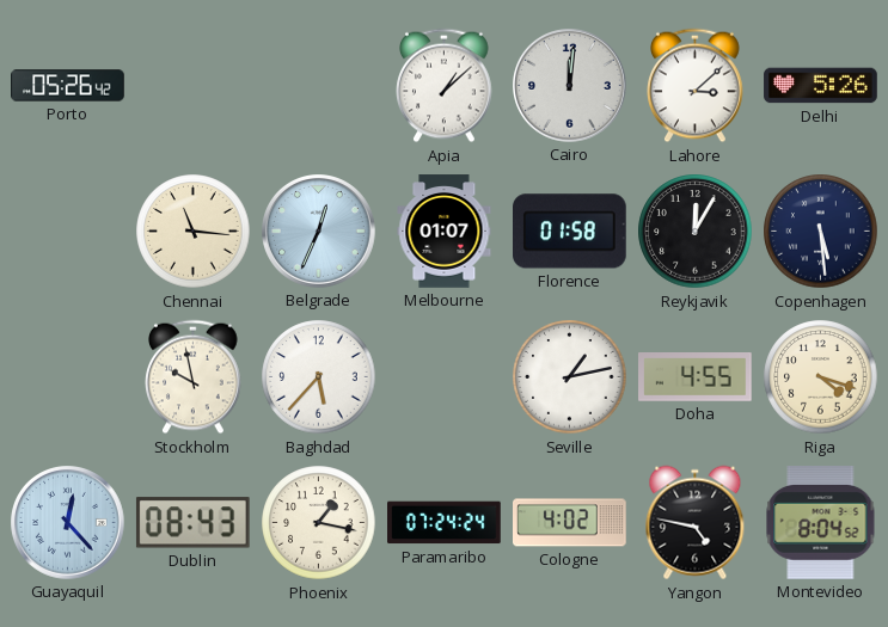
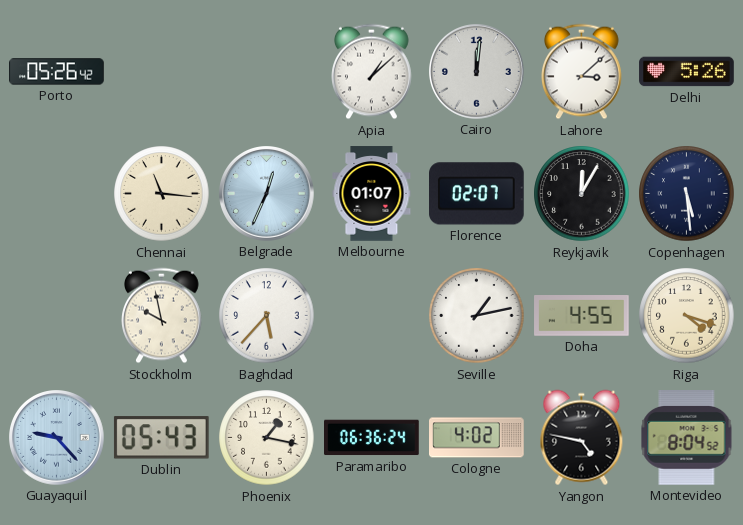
Florence: 01:58 -> 02:07
Guayaquil: 12:23 -> 9:23
Dublin: 08:43 -> 05:43
Paramaribo: 07:24 -> 06:36
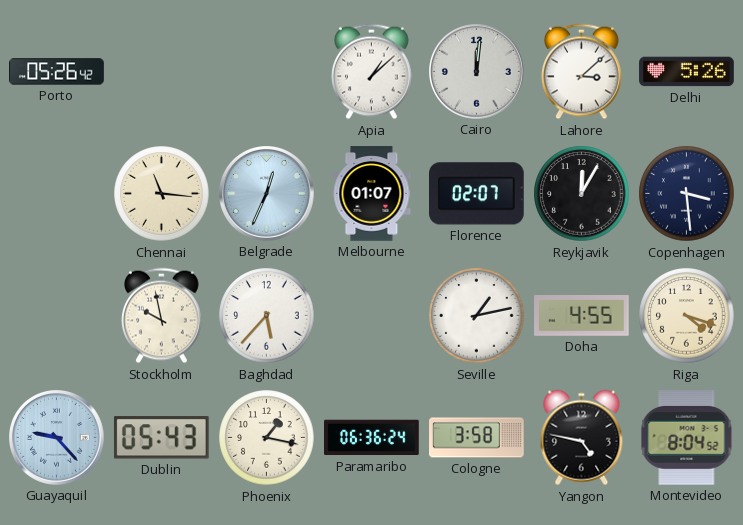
Copenhagen: 5:29 -> 3:29
Cologne: 4:02 -> 3:58
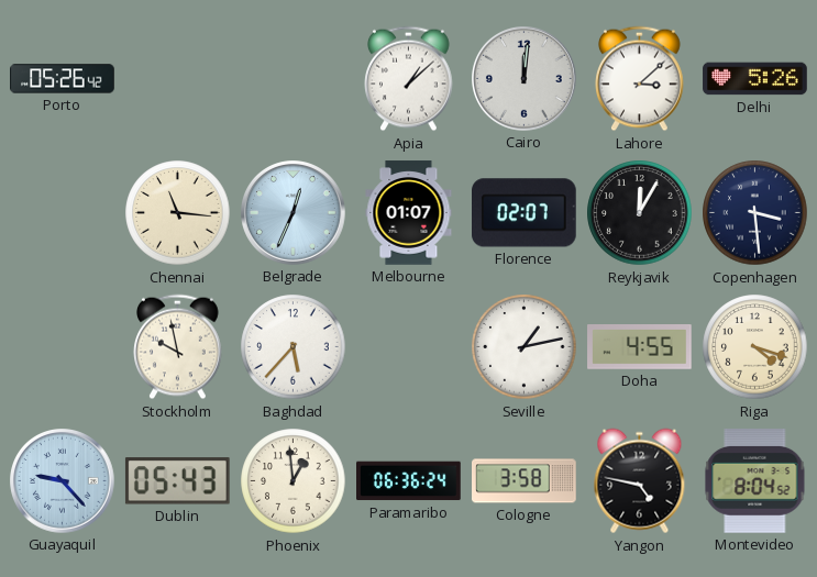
Phoenix: 1:17 -> 12:59
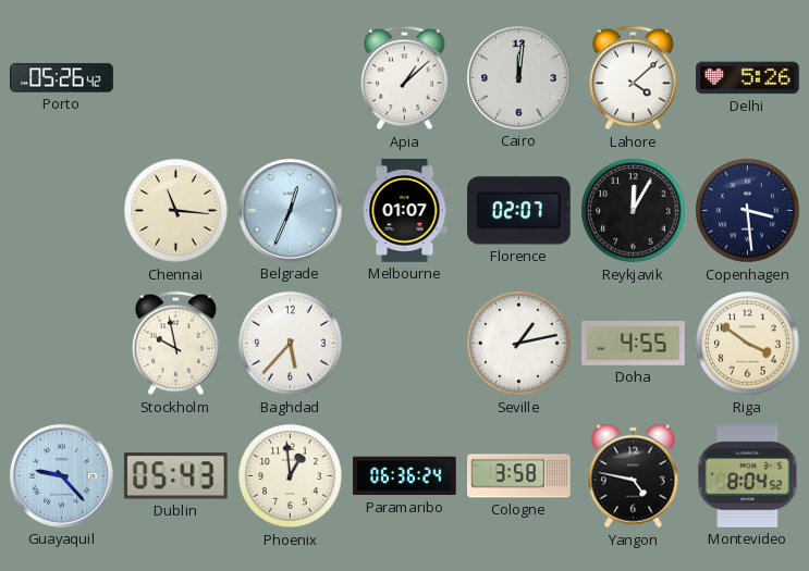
Lahore: 3:08 -> 4:08
Riga: 4:18 -> 3:51
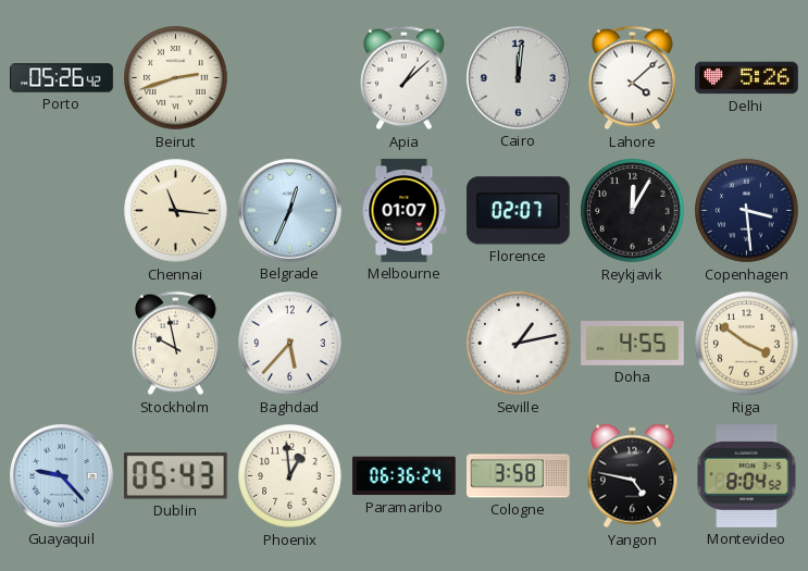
Beirut: none -> 2:42
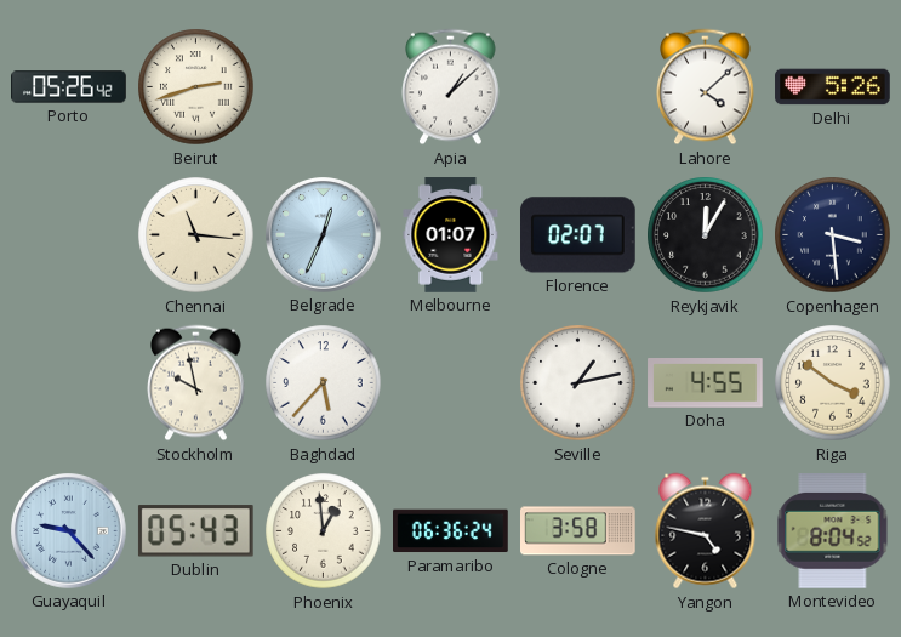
Cairo: 12:01 -> none
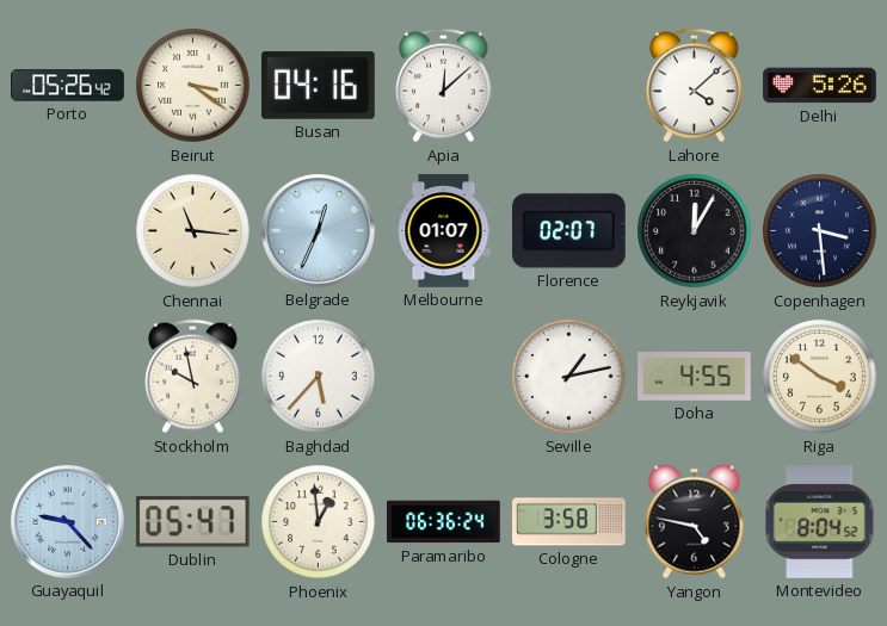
Beirut: 2:42 -> 3:21
Busan: none -> 04:16
Apia: 1:08 -> 12:08
Dublin: 05:43 -> 05:47
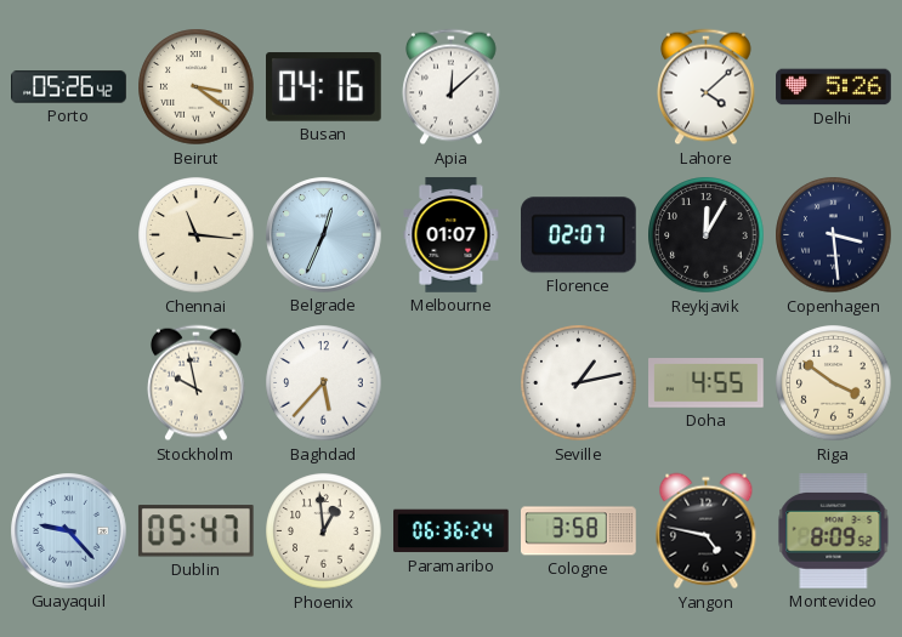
Montevideo: 8:04 -> 8:09
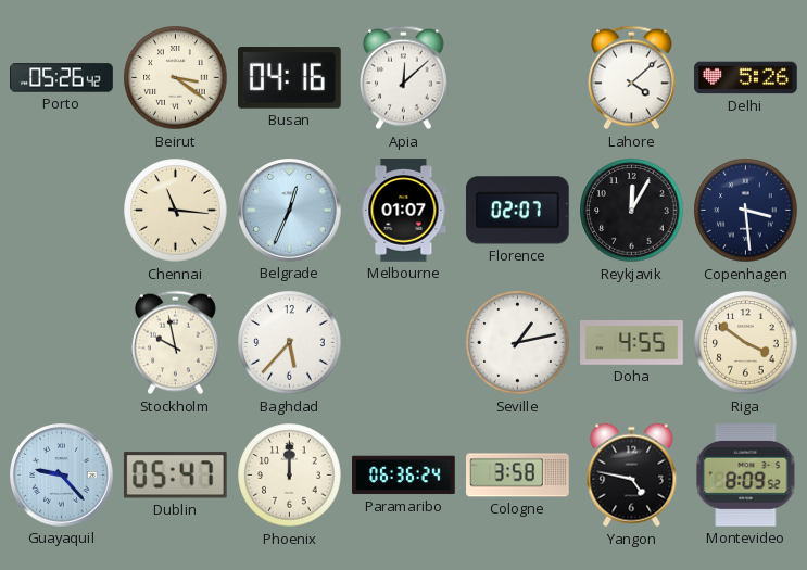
Phoenix: 12:59 -> 12:00
